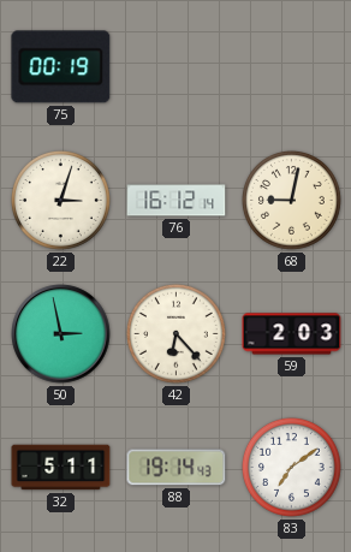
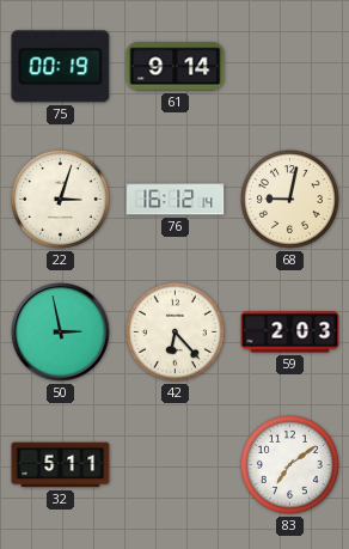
61: none -> 9:14
88: 19:14 -> none
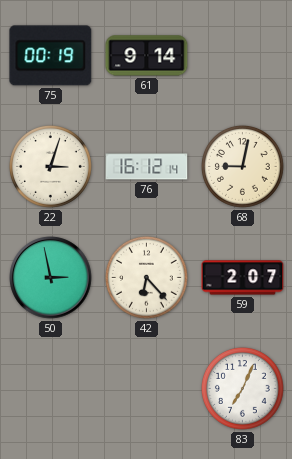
59: 2:03 -> 2:07
32: 5:11 -> none
83: 7:09 -> 7:04
